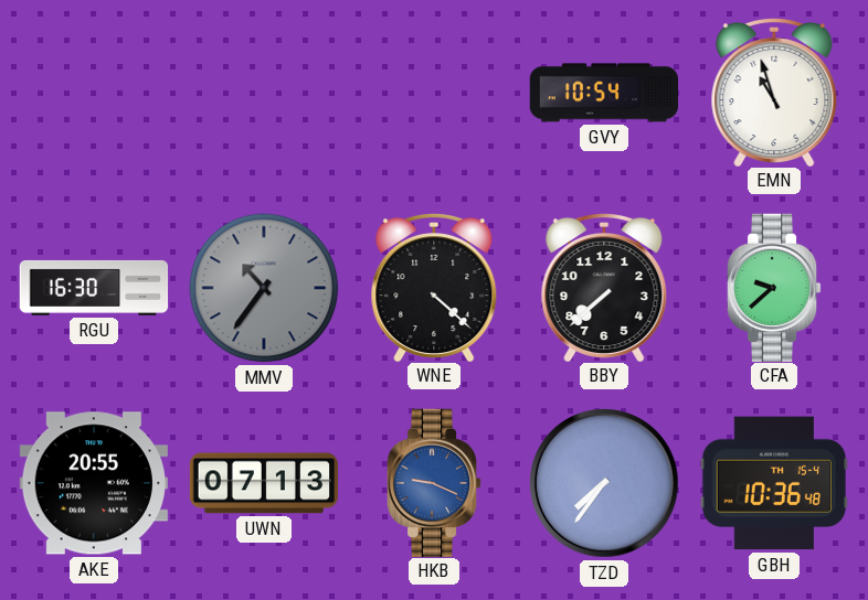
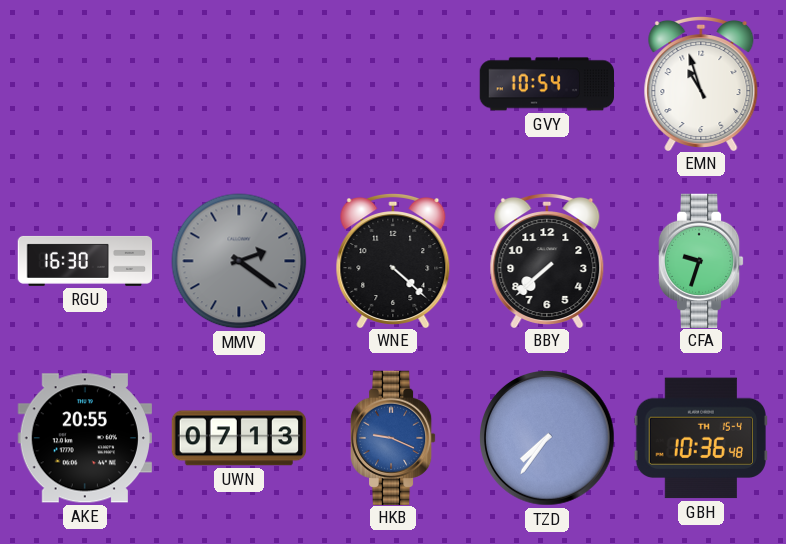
MMV: 10:36 -> 2:21
CFA: 9:38 -> 9:33
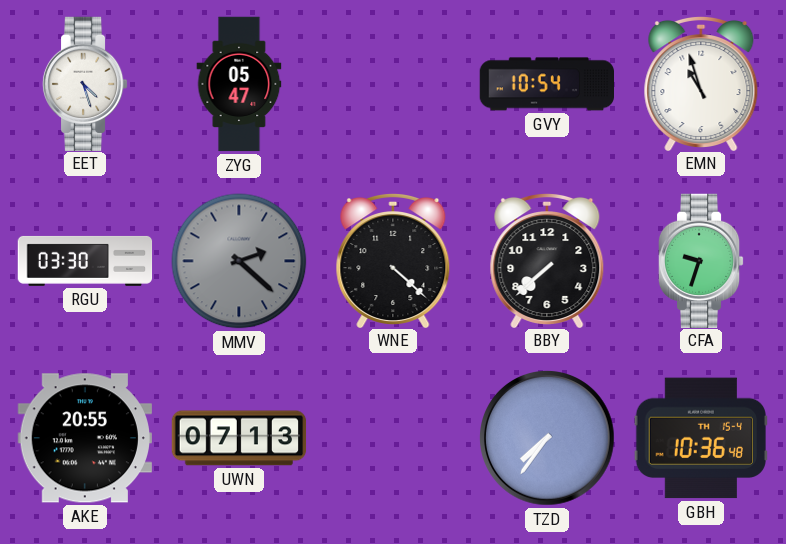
EET: none -> 4:27
ZYG: none -> 05:47
RGU: 16:30 -> 03:30
MMV: 2:21 -> 2:22
HKB: 9:19 -> none
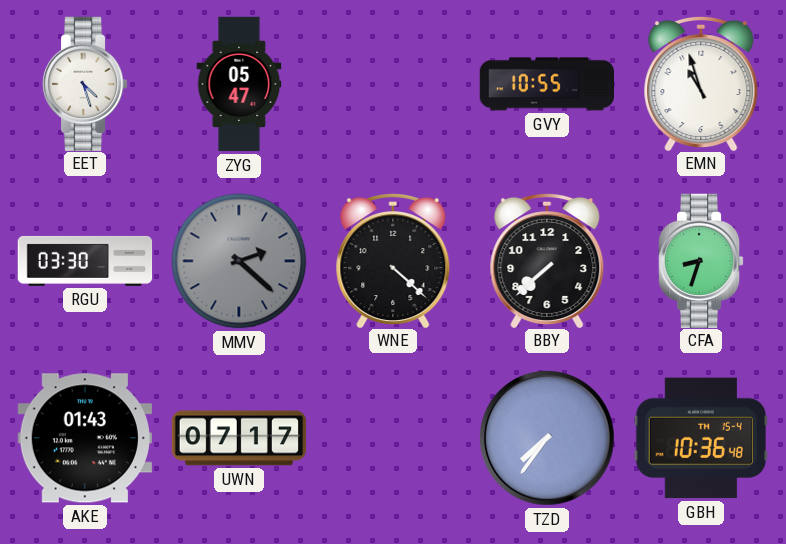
GVY: 10:54 -> 10:55
CFA: 9:33 -> 8:33
AKE: 20:55 -> 01:43
UWN: 07:13 -> 07:17
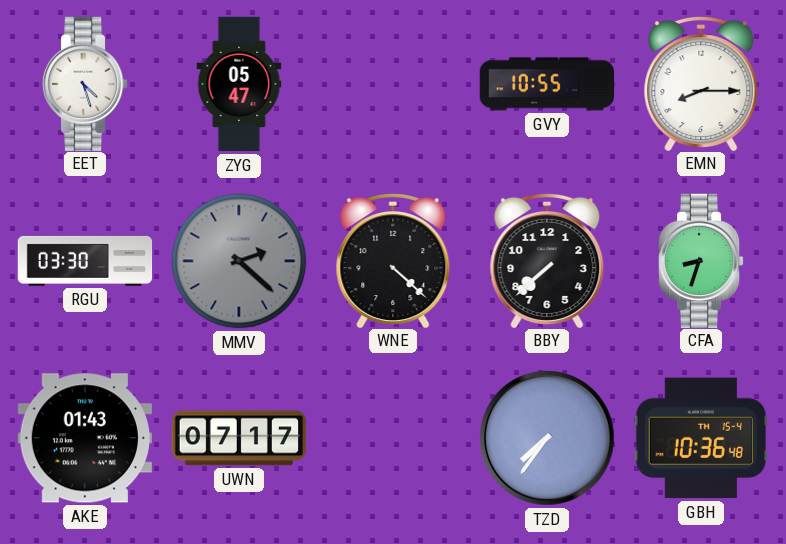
EMN: 10:57 -> 8:15
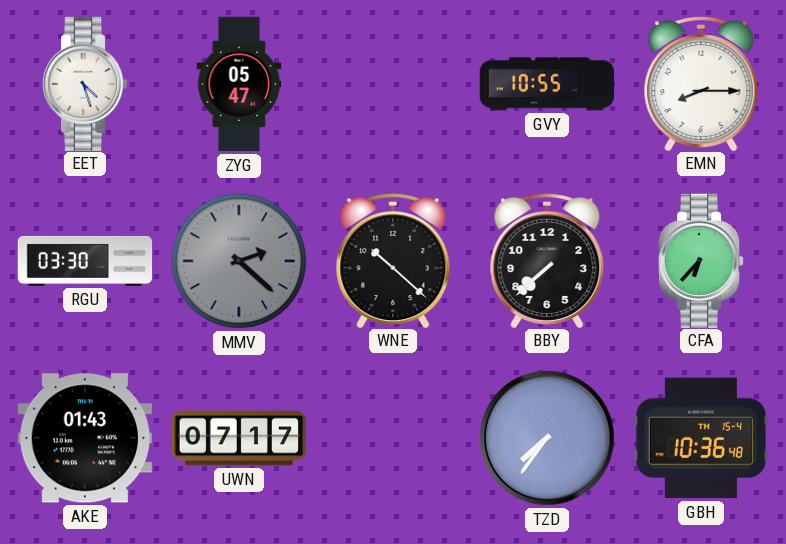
WNE: 4:22 -> 10:22
CFA: 8:33 -> 6:37
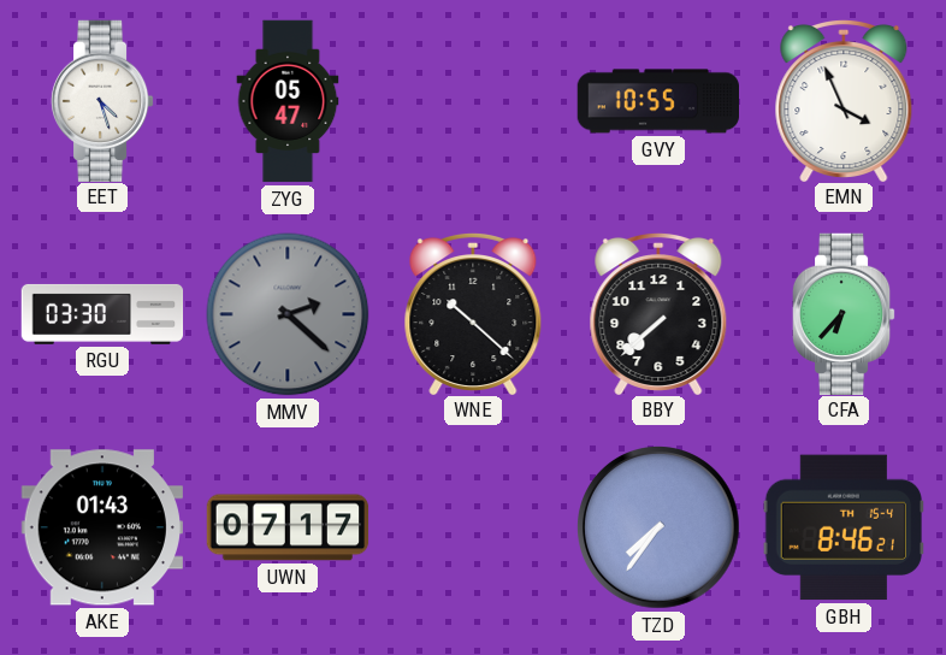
EMN: 8:15 -> 3:56
GBH: 10:36 -> 8:46
